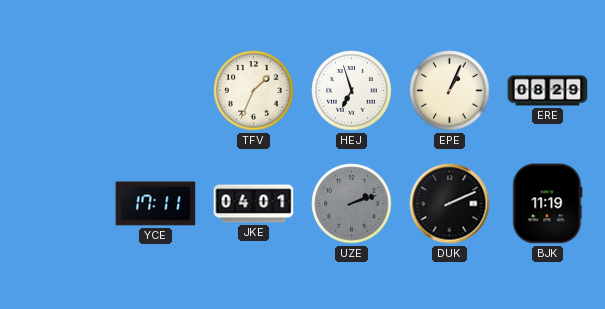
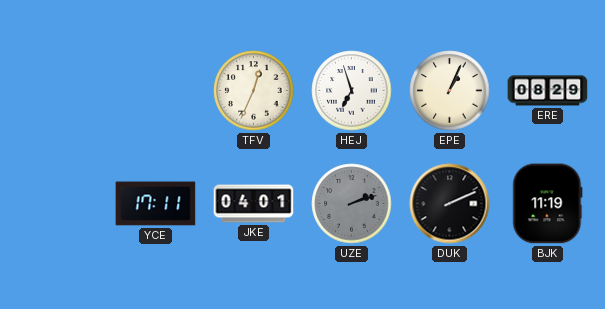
TFV: 1:34 -> 12:34
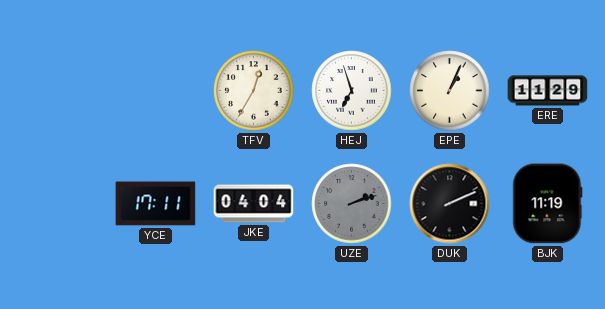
TFV: 12:34 -> 12:35
ERE: 08:29 -> 11:29
JKE: 04:01 -> 04:04
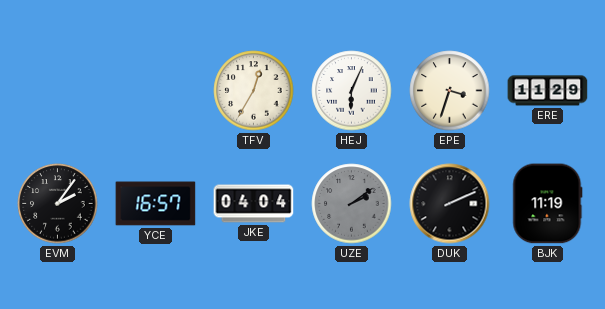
HEJ: 6:57 -> 6:04
EPE: 1:04 -> 3:33
EVM: none -> 2:06
YCE: 17:11 -> 16:57
UZE: 2:12 -> 2:09
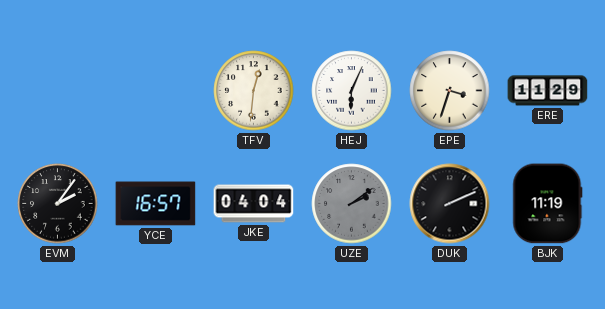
TFV: 12:35 -> 12:31
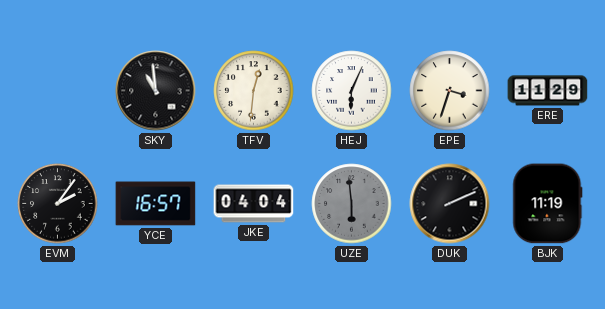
SKY: none -> 10:59
UZE: 2:09 -> 5:59
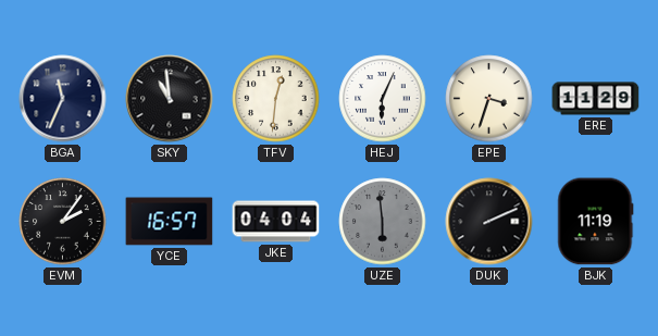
BGA: none -> 11:34
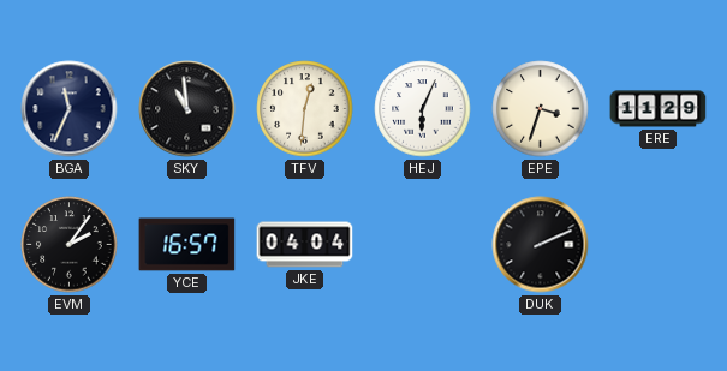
UZE: 5:59 -> none
BJK: 11:19 -> none
